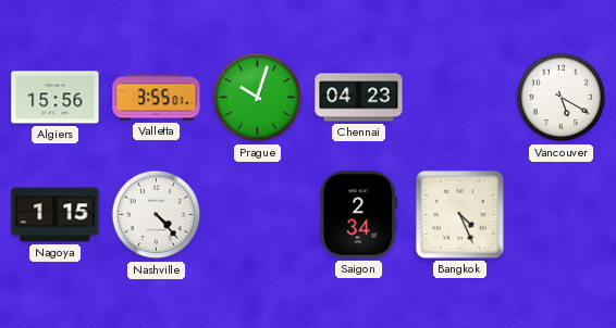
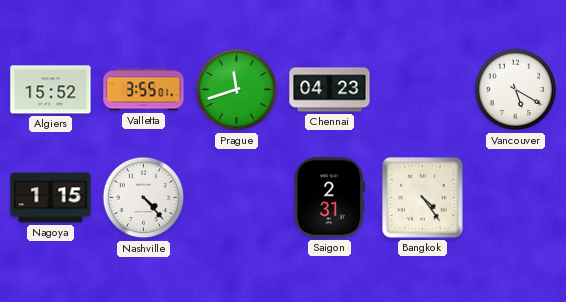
Algiers: 15:56 -> 15:52
Prague: 10:03 -> 11:42
Saigon: 2:34 -> 2:31
Bangkok: 4:26 -> 4:24
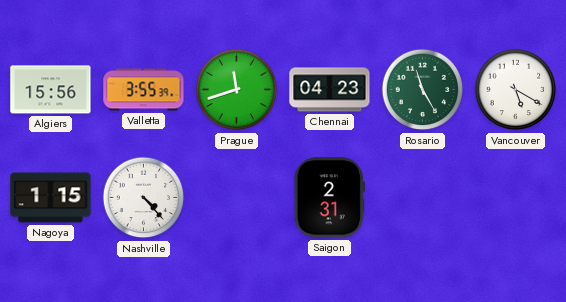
Algiers: 15:52 -> 15:56
Valletta: 3:55:01 -> 3:55:39
Rosario: none -> 11:25
Bangkok: 4:24 -> none
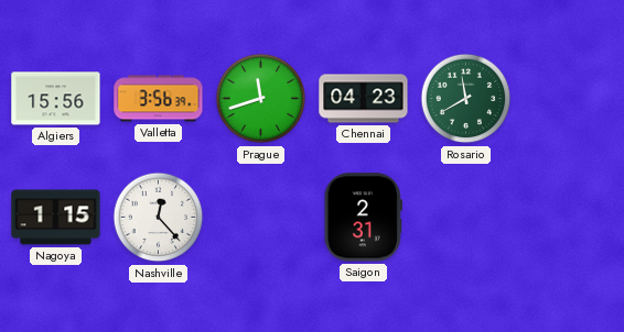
Valletta: 3:55 -> 3:56
Rosario: 11:25 -> 11:40
Vancouver: 5:20 -> none
Nashville: 4:23 -> 12:23
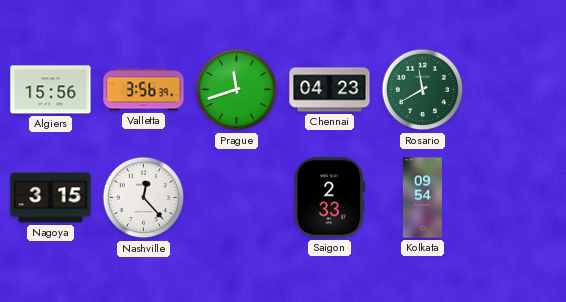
Nagoya: 1:15 -> 3:15
Saigon: 2:31 -> 2:33
Kolkata: none -> 09:54
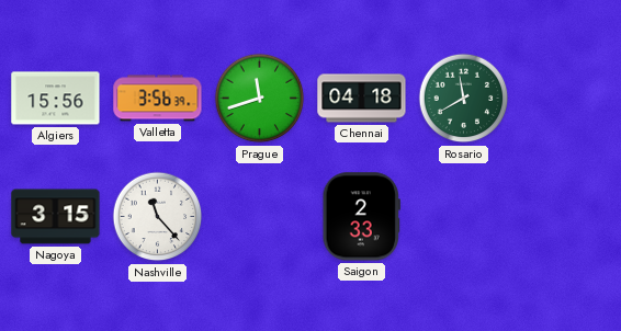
Chennai: 04:23 -> 04:18
Nashville: 12:23 -> 11:23
Kolkata: 09:54 -> none
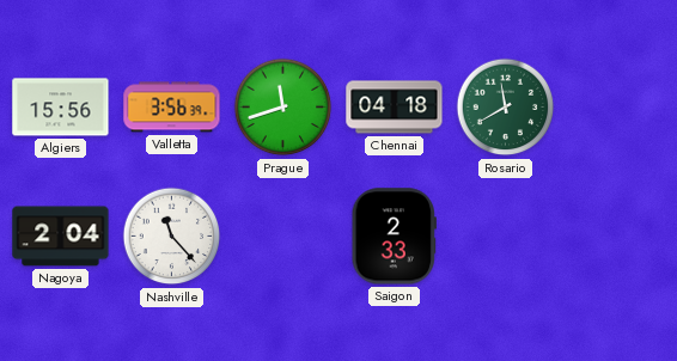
Nagoya: 3:15 -> 2:04
